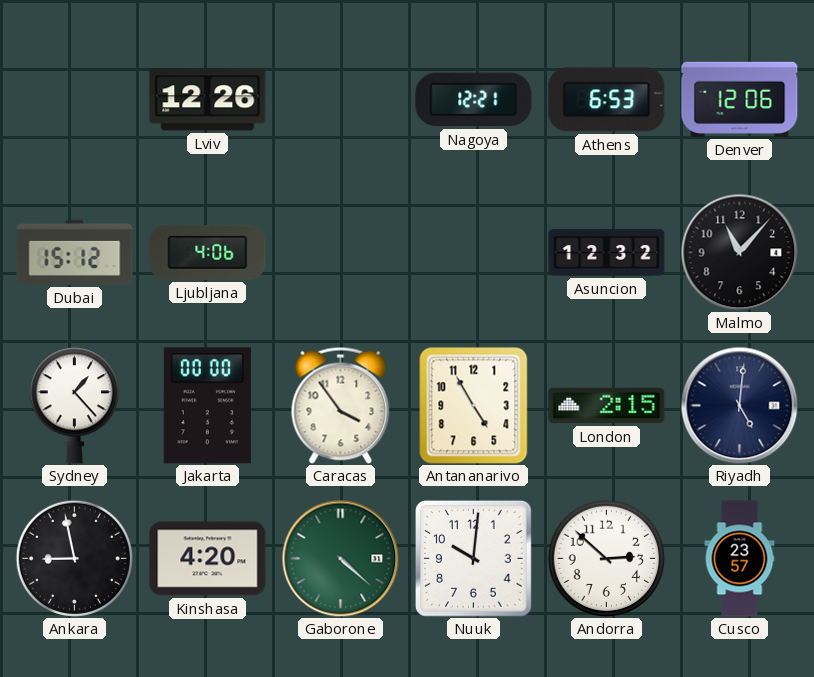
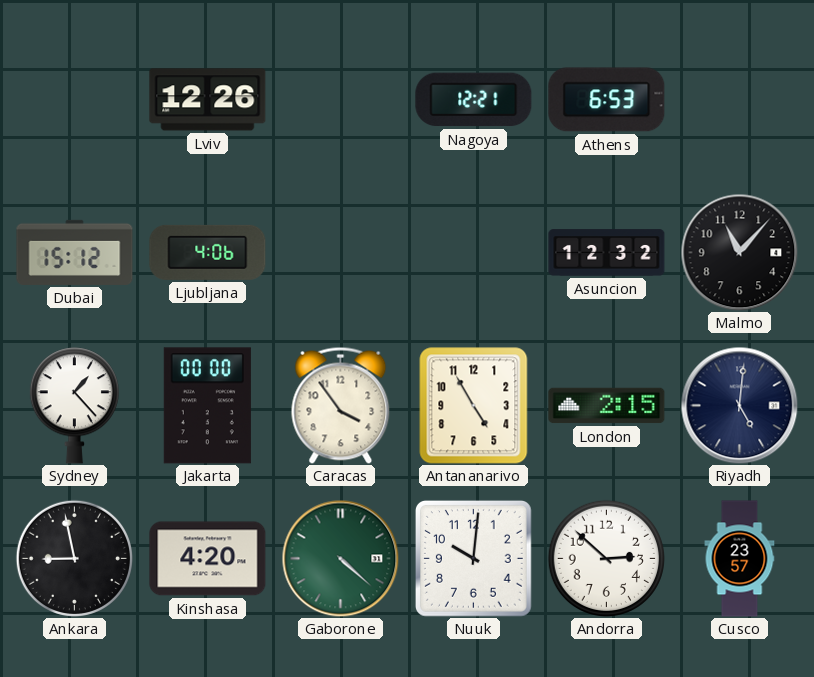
Denver: 12:06 -> none
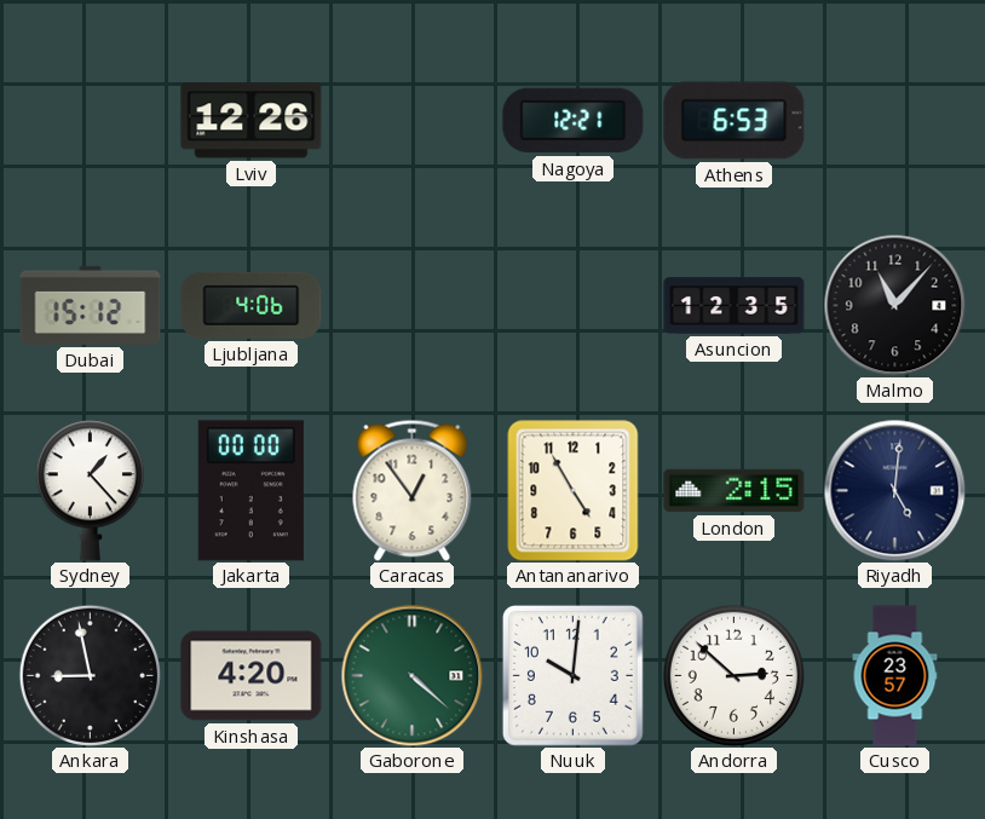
Asuncion: 12:32 -> 12:35
Caracas: 3:54 -> 12:54
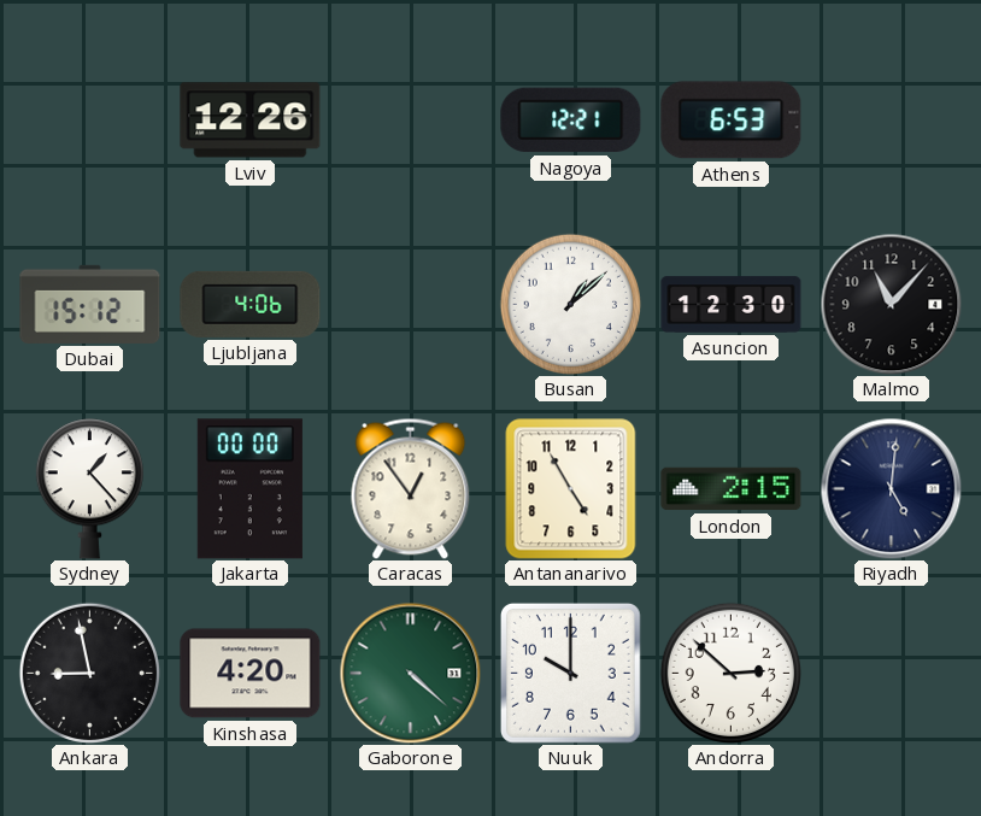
Busan: none -> 1:08
Asuncion: 12:35 -> 12:30
Nuuk: 10:01 -> 10:00
Cusco: 23:57 -> none
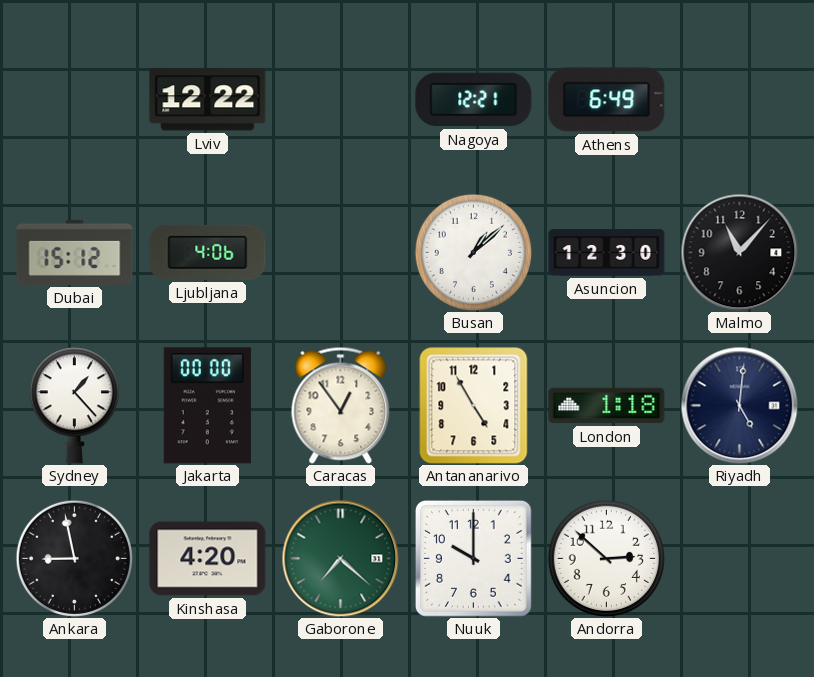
Lviv: 12:26 -> 12:22
Athens: 6:53 -> 6:49
London: 2:15 -> 1:18
Gaborone: 4:22 -> 7:22
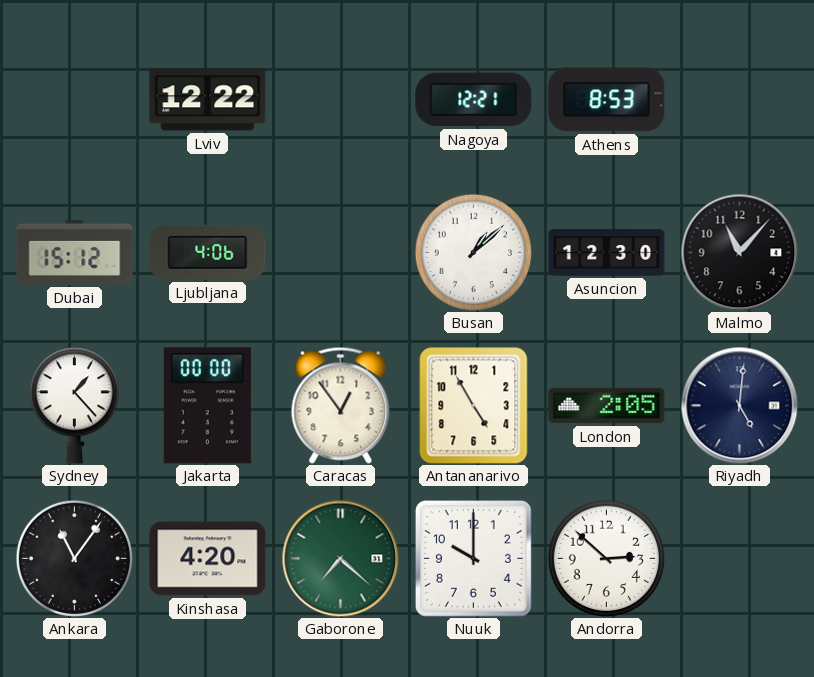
Athens: 6:49 -> 8:53
London: 1:18 -> 2:05
Ankara: 8:58 -> 11:06
